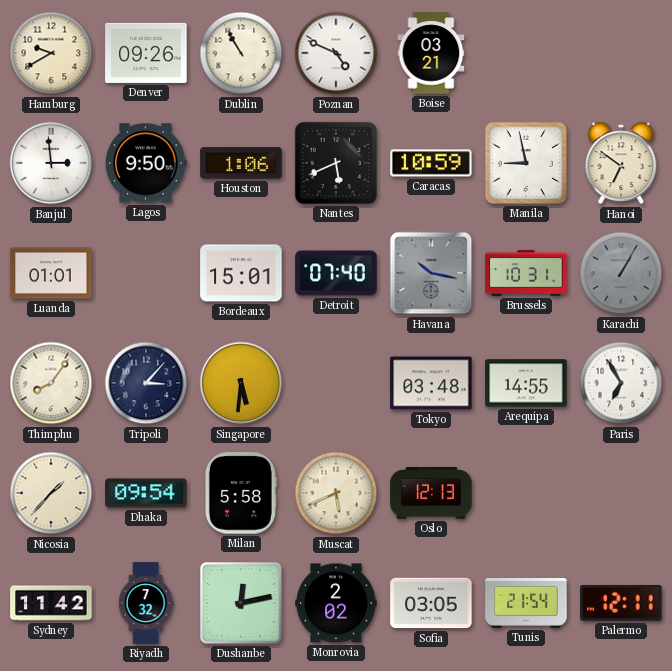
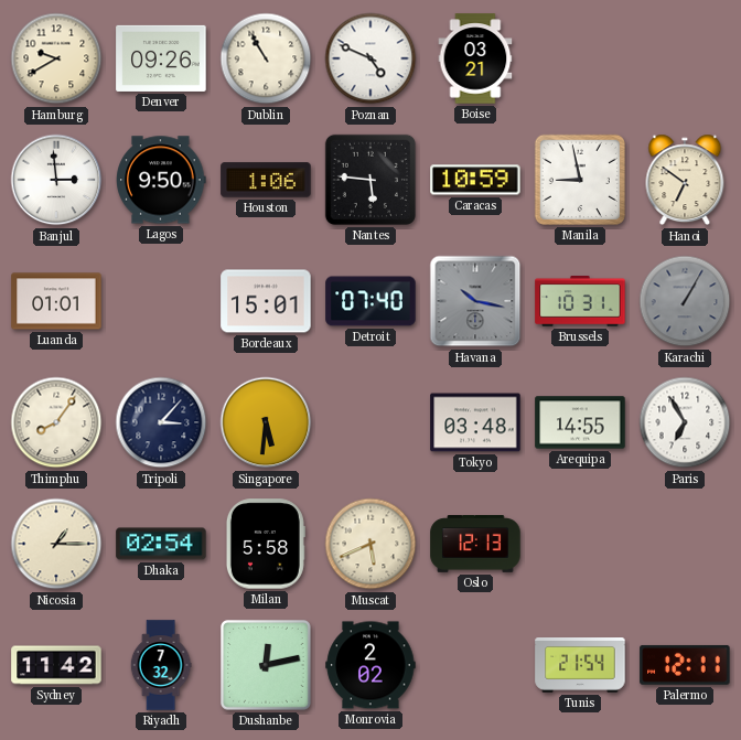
Nantes: 5:41 -> 5:46
Nicosia: 1:37 -> 1:15
Dhaka: 09:54 -> 02:54
Sofia: 03:05 -> none
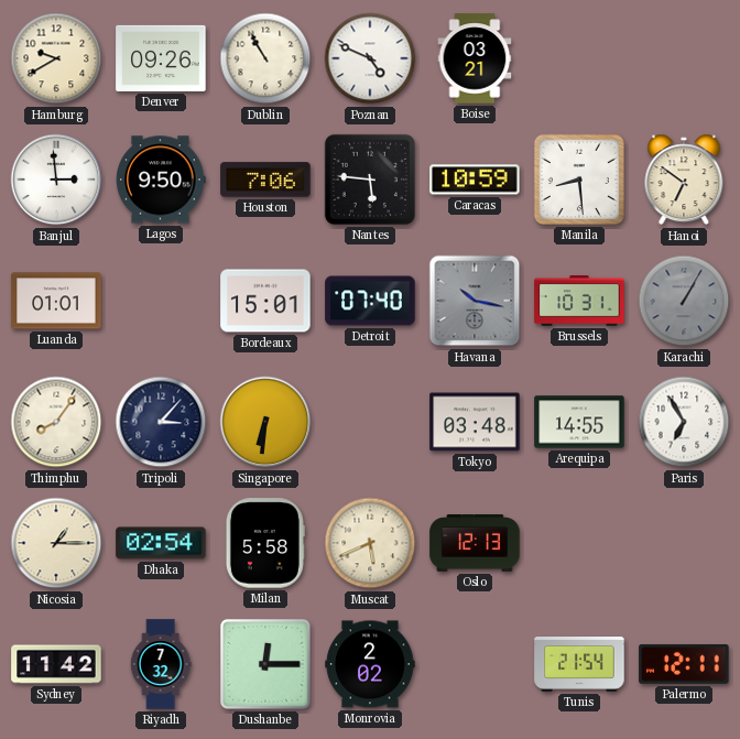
Houston: 1:06 -> 7:06
Manila: 8:58 -> 8:29
Singapore: 5:31 -> 6:31
Dushanbe: 12:13 -> 12:15
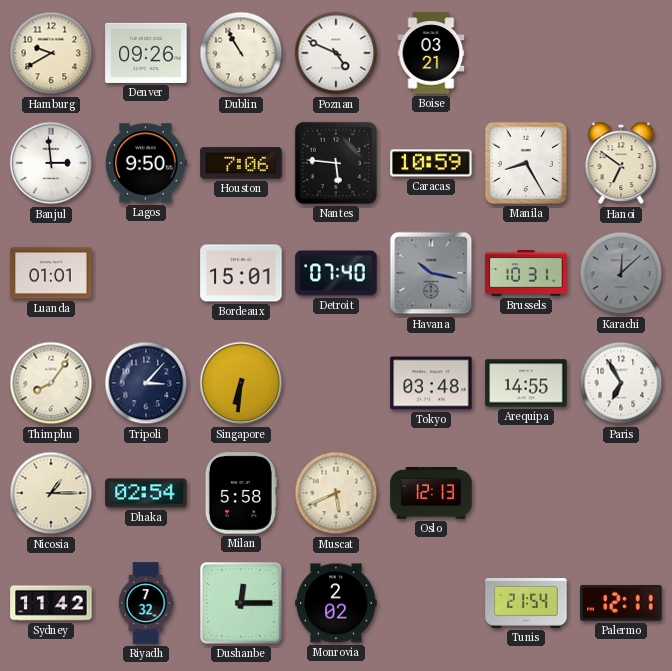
Manila: 8:29 -> 8:25
Karachi: 1:05 -> 12:08
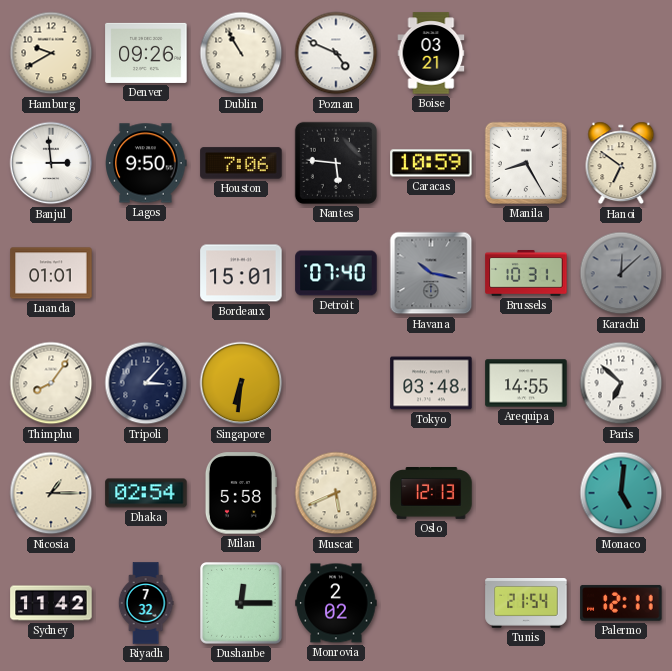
Paris: 6:55 -> 6:52
Monaco: none -> 5:01
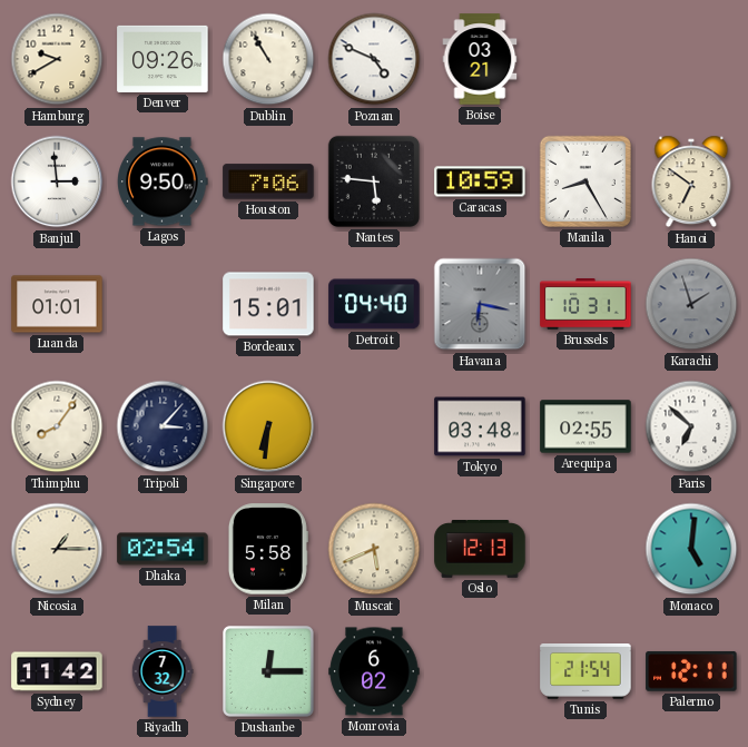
Detroit: 07:40 -> 04:40
Havana: 10:17 -> 6:17
Karachi: 12:08 -> 1:57
Arequipa: 14:55 -> 02:55
Monrovia: 2:02 -> 6:02
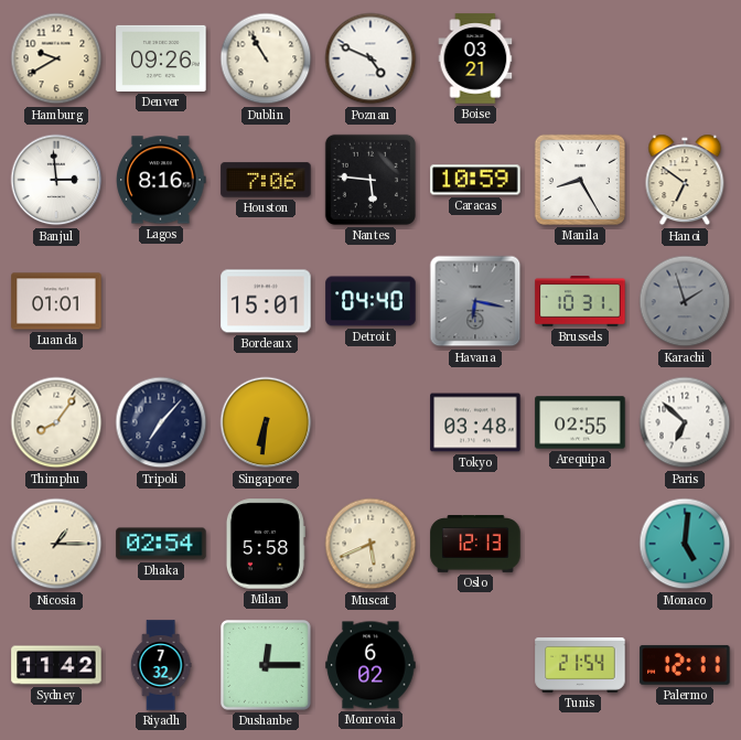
Lagos: 9:50 -> 8:16
Tripoli: 3:07 -> 7:07
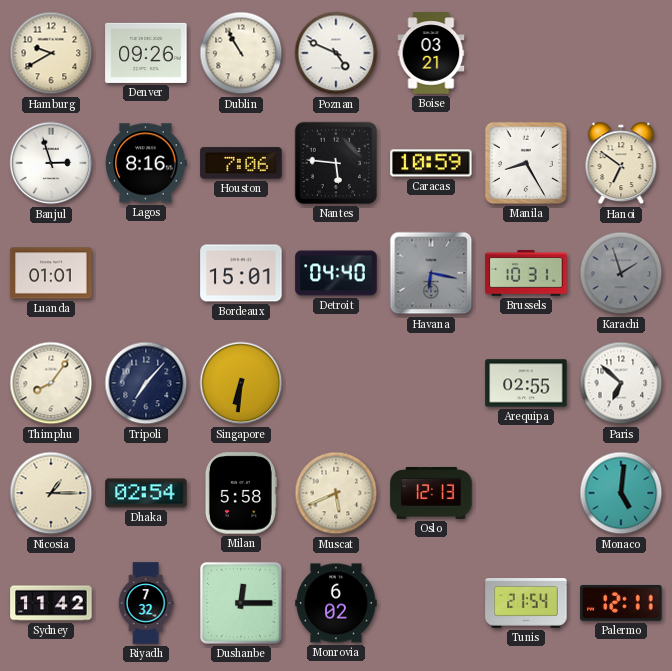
Banjul: 2:59 -> 2:57
Tokyo: 03:48 -> none
